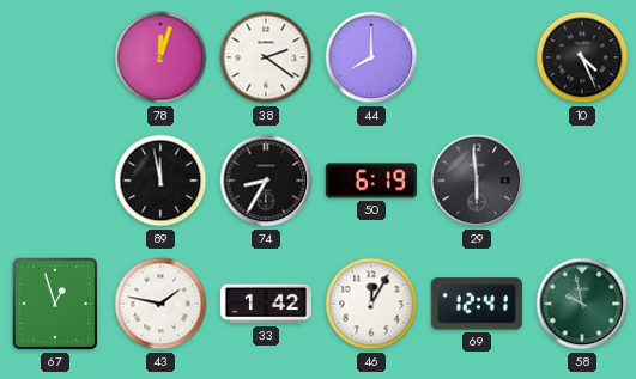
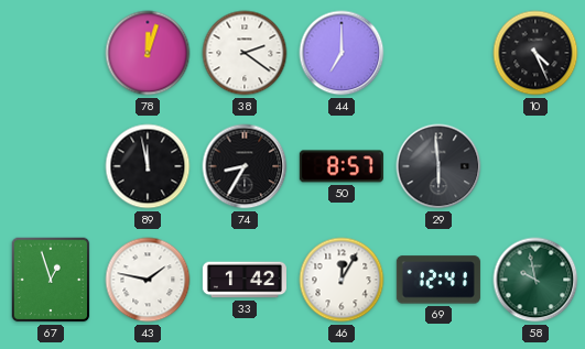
44: 8:00 -> 7:00
50: 6:19 -> 8:57
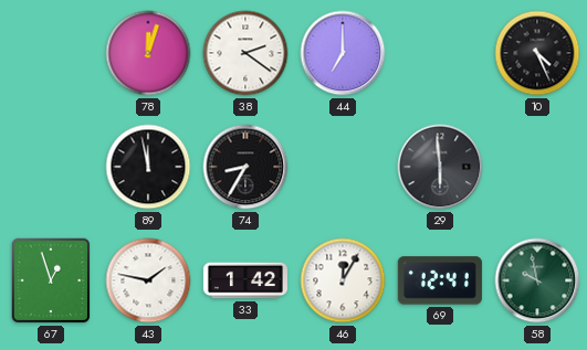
50: 8:57 -> none
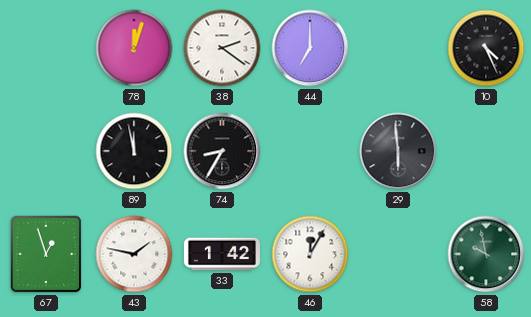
69: 12:41 -> none
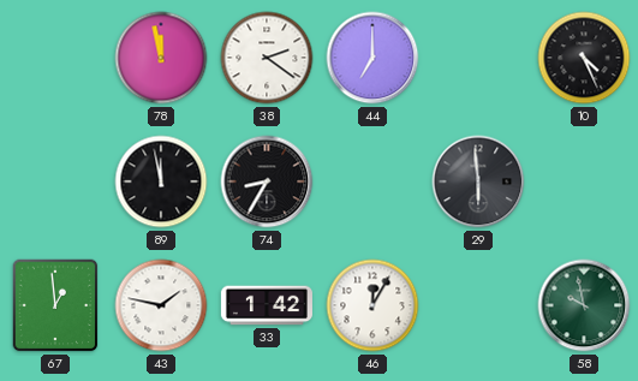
78: 12:03 -> 11:58
67: 12:57 -> 12:59
